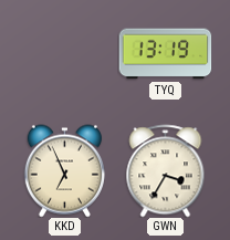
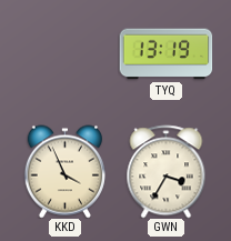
KKD: 6:56 -> 3:56
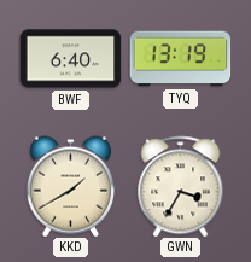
BWF: none -> 6:40
KKD: 3:56 -> 1:40
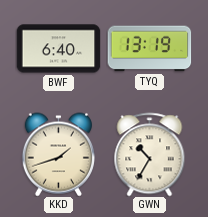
KKD: 1:40 -> 1:42
GWN: 3:35 -> 10:35
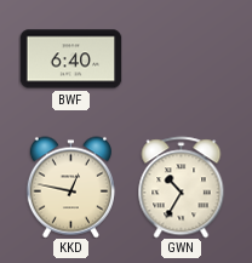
TYQ: 13:19 -> none
KKD: 1:42 -> 12:47
